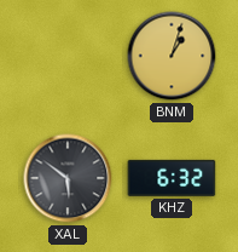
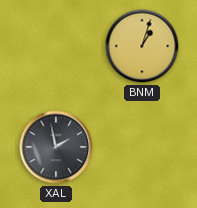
XAL: 5:51 -> 1:58
KHZ: 6:32 -> none
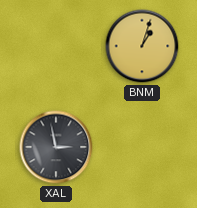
XAL: 1:58 -> 2:58
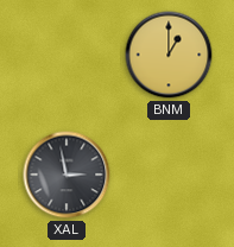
BNM: 1:03 -> 1:00
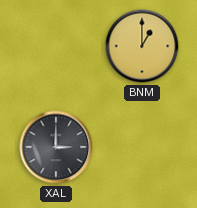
XAL: 2:58 -> 3:00
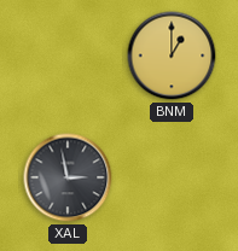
XAL: 3:00 -> 2:58
